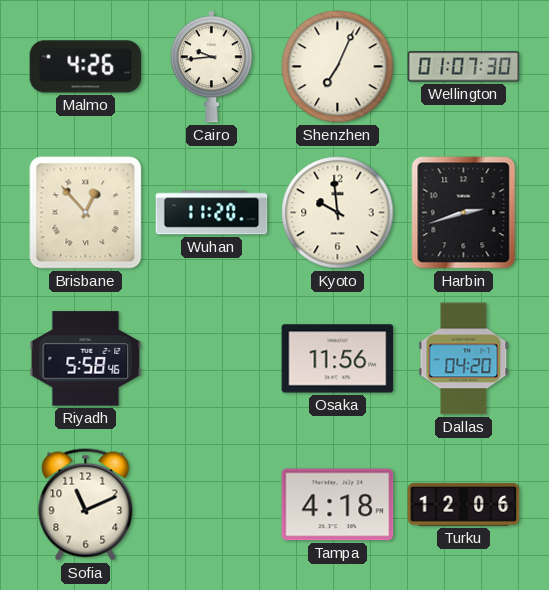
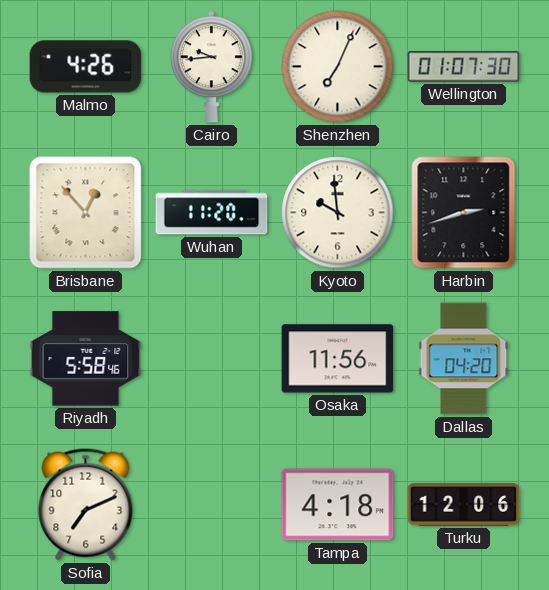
Sofia: 11:11 -> 7:11
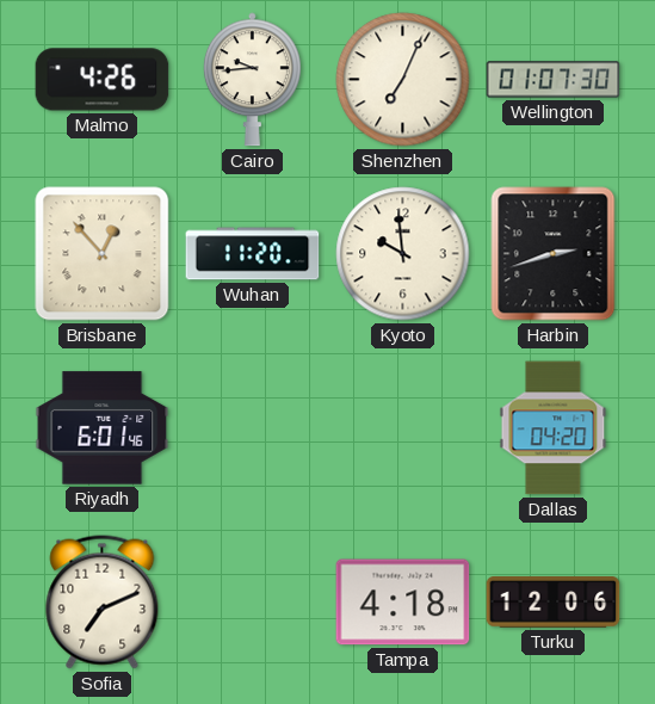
Riyadh: 5:58 -> 6:01
Osaka: 11:56 -> none
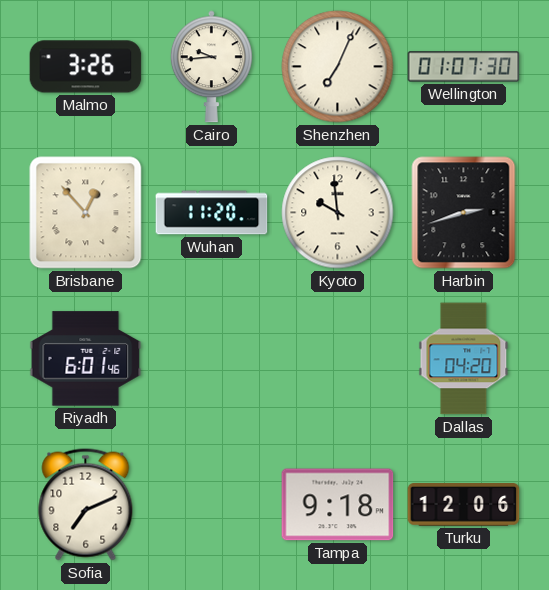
Malmo: 4:26 -> 3:26
Tampa: 4:18 -> 9:18
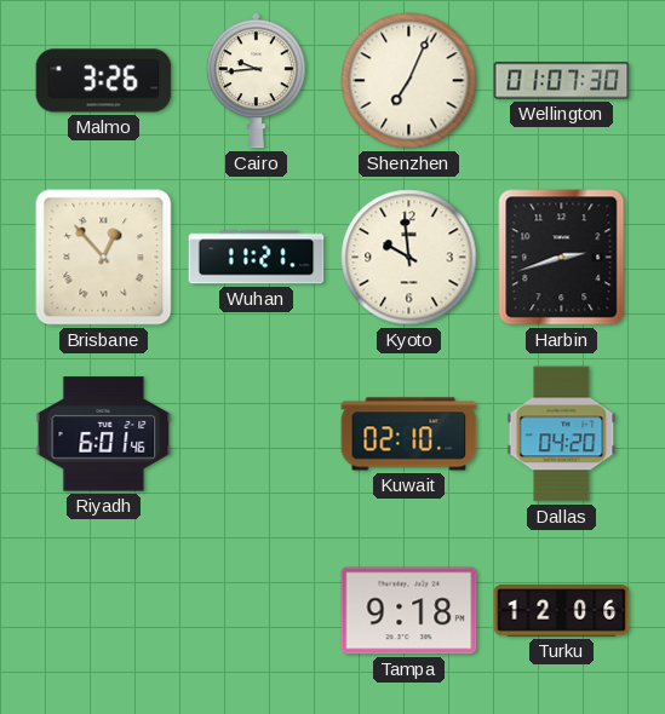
Wuhan: 11:20 -> 11:21
Kuwait: none -> 02:10
Sofia: 7:11 -> none
